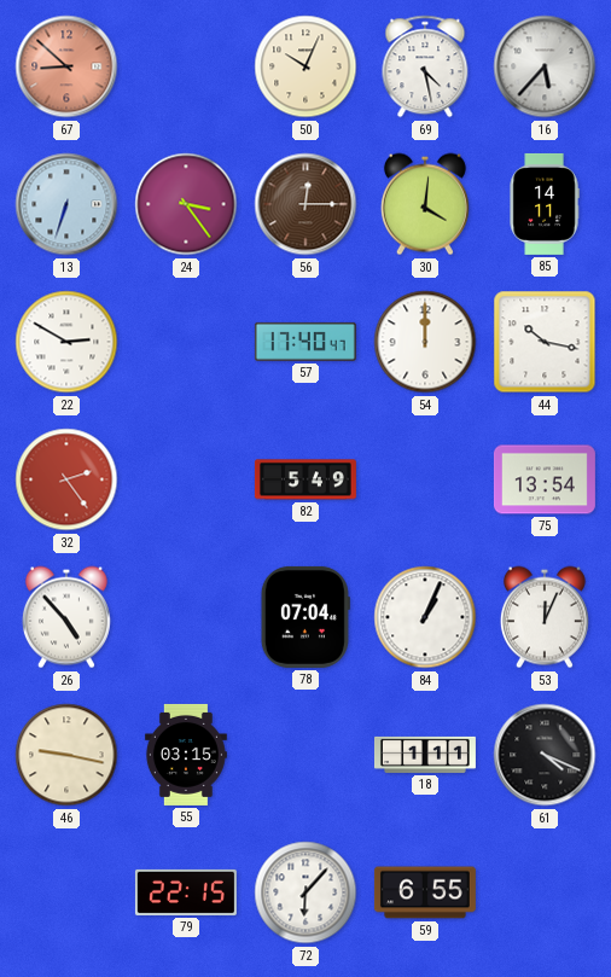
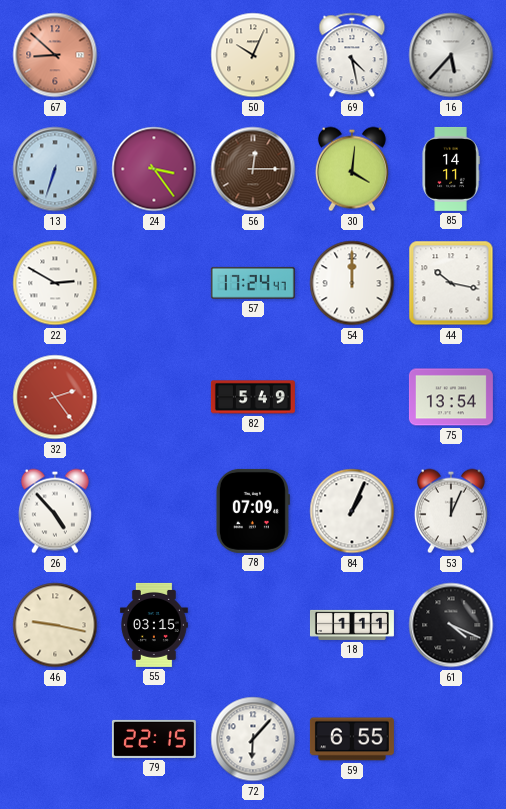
57: 17:40 -> 17:24
78: 07:04 -> 07:09
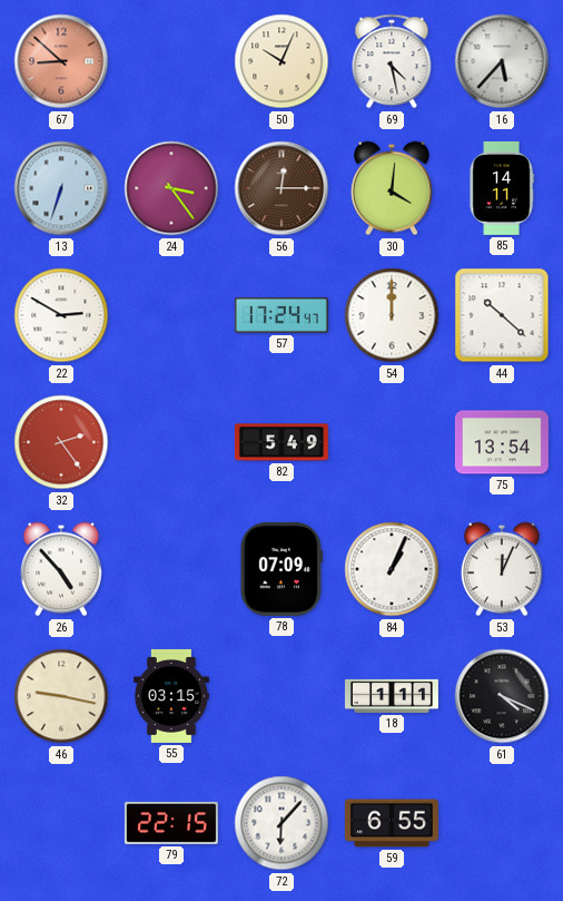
44: 10:17 -> 10:22
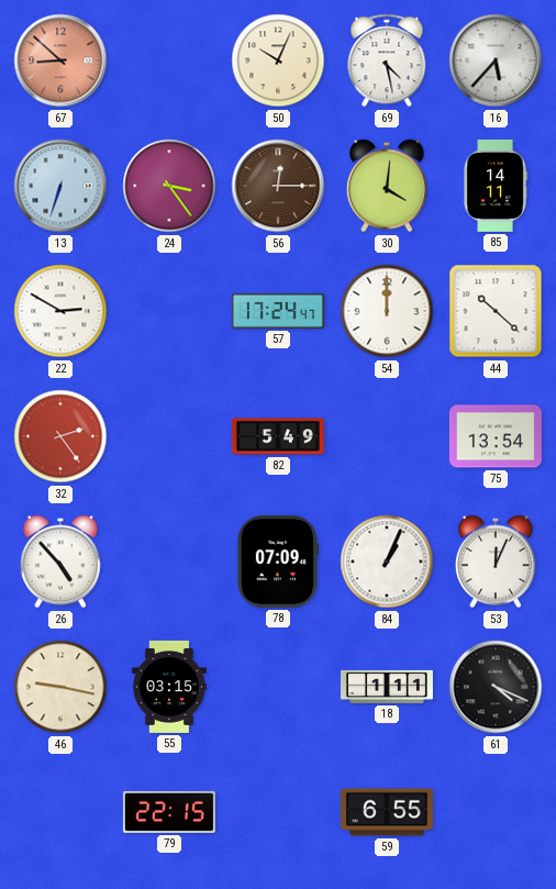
72: 6:07 -> none
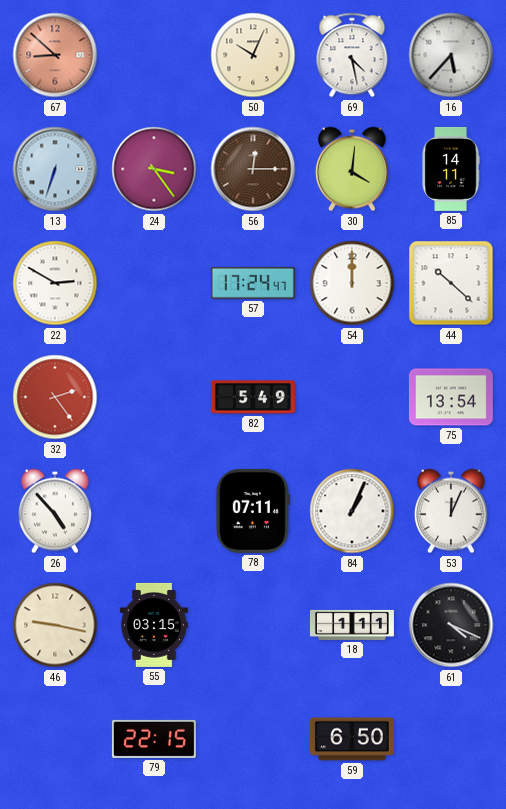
78: 07:09 -> 07:11
59: 6:55 -> 6:50
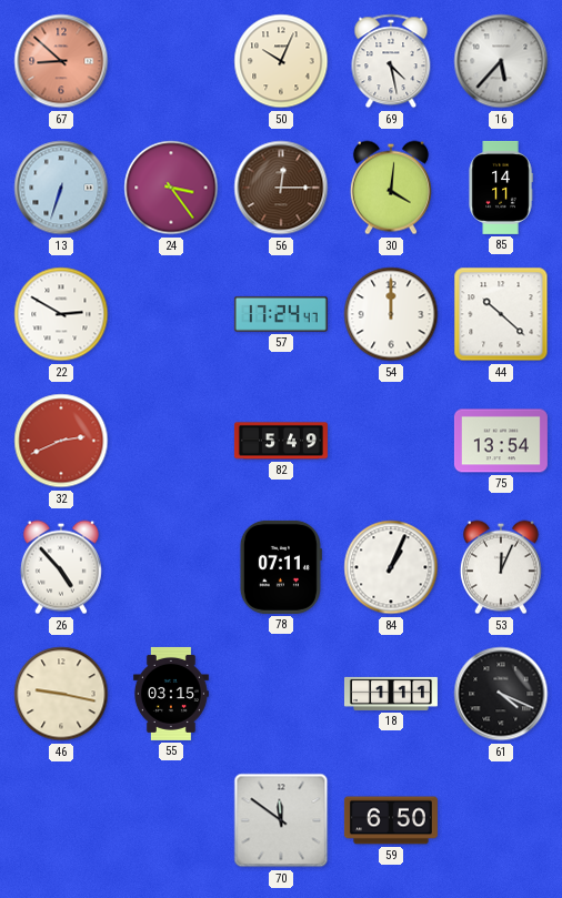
32: 2:24 -> 2:41
79: 22:15 -> none
70: none -> 11:51
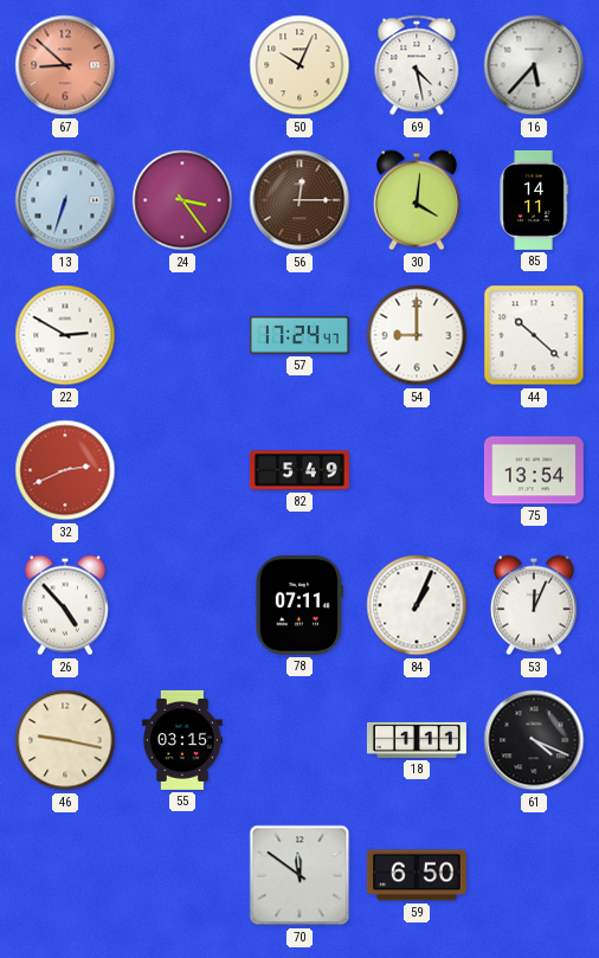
54: 12:00 -> 9:00
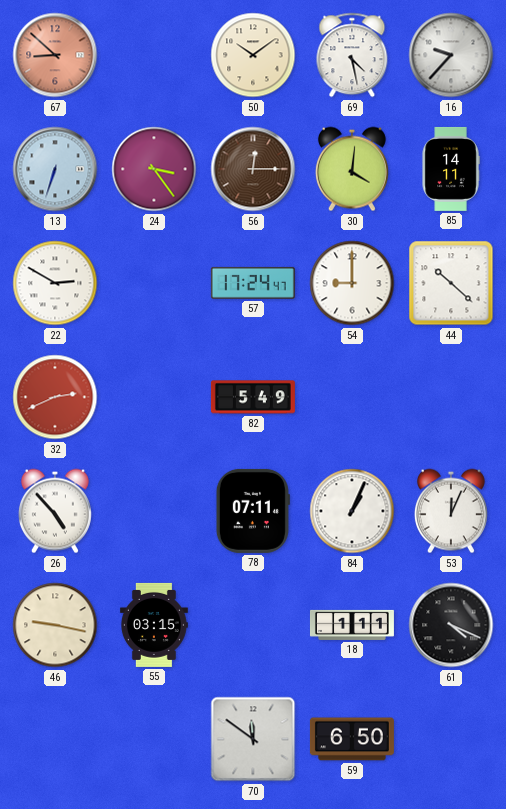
50: 10:04 -> 10:09
16: 5:37 -> 9:37
75: 13:54 -> none
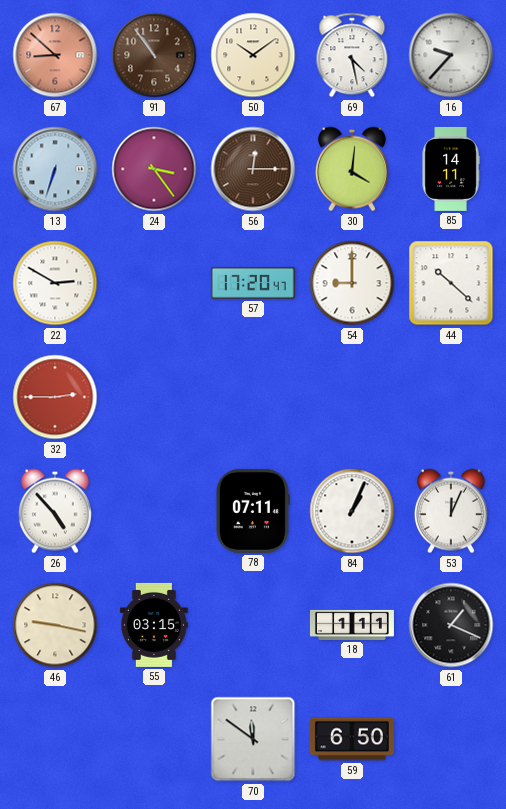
91: none -> 10:54
57: 17:24 -> 17:20
32: 2:41 -> 2:45
82: 5:49 -> none
61: 4:19 -> 1:19
